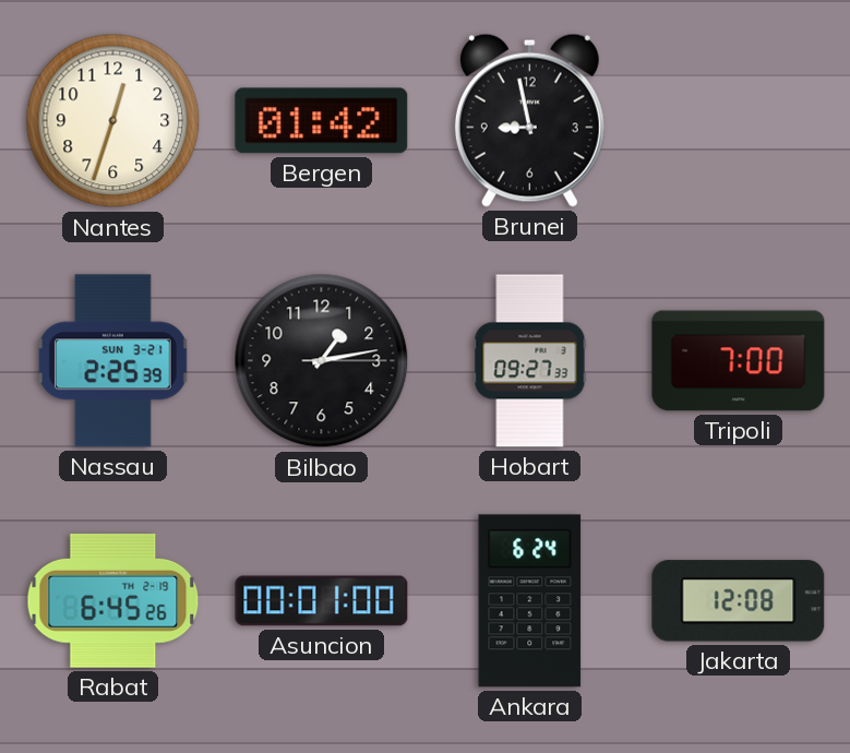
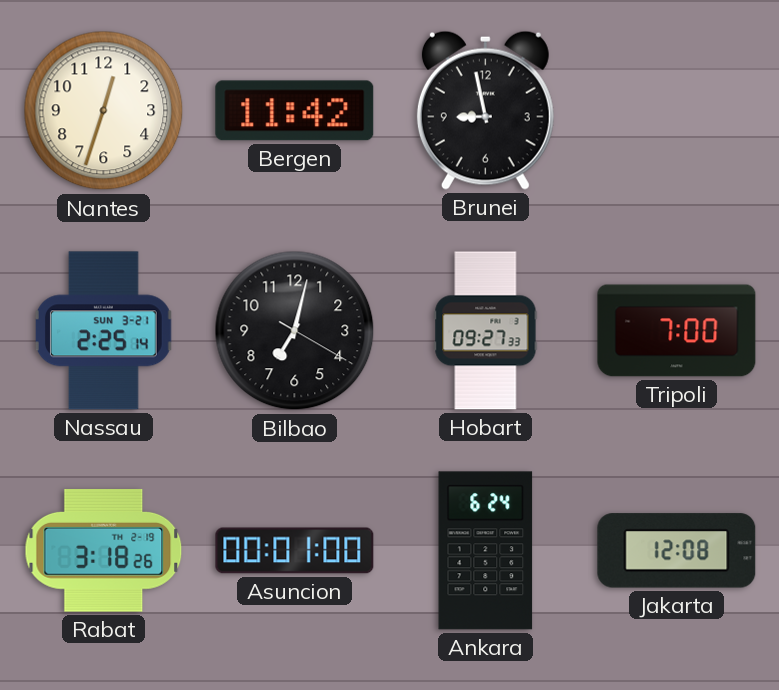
Bergen: 01:42 -> 11:42
Nassau: 2:25:39 -> 2:25:14
Bilbao: 1:13 -> 7:02
Rabat: 6:45 -> 3:18
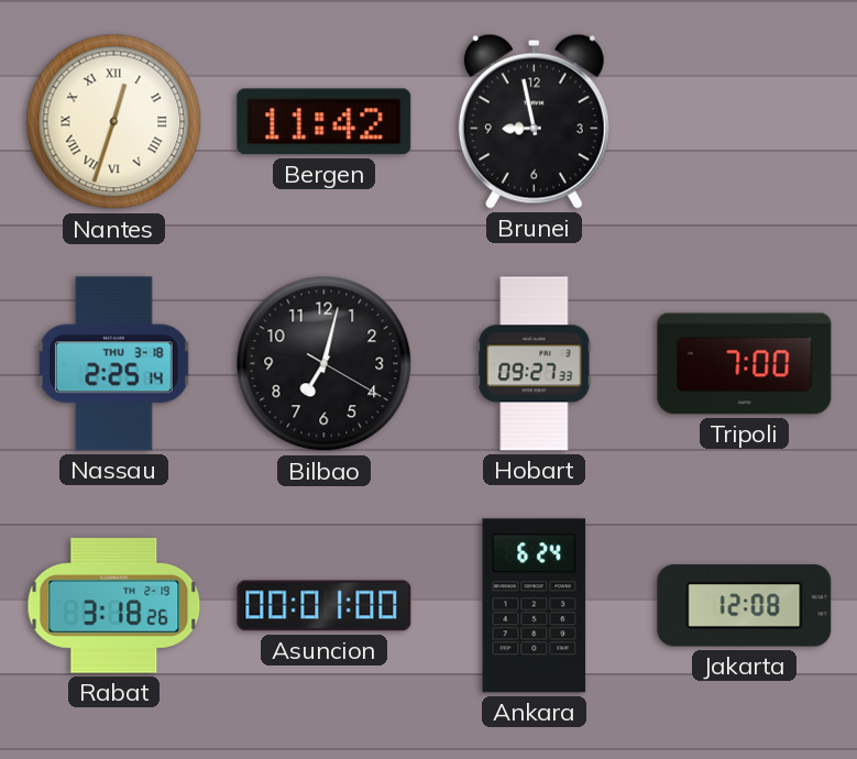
Nantes numerals: Arabic -> Roman
Nassau date: SUN 3-21 -> THU 3-18
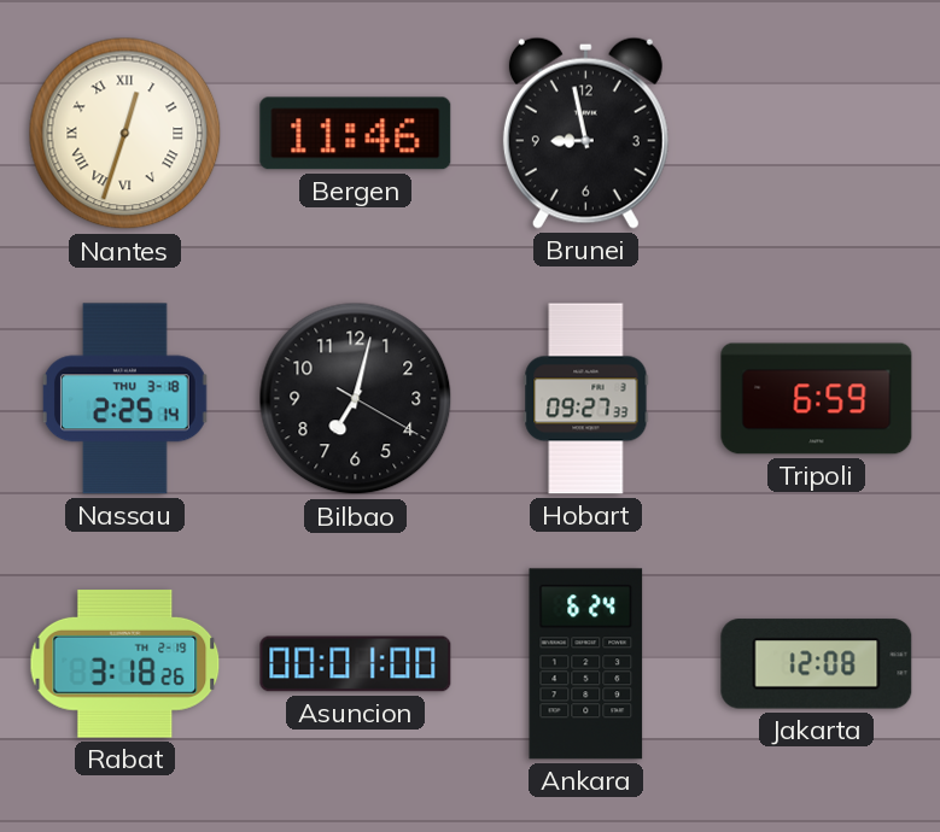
Bergen: 11:42 -> 11:46
Tripoli: 7:00 -> 6:59
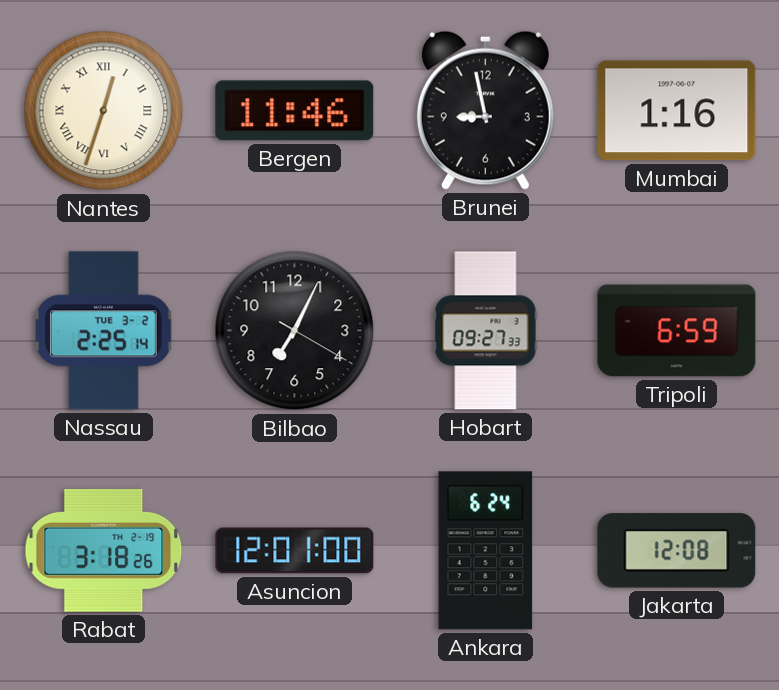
Mumbai: none -> 1:16
Nassau date: THU 3-18 -> TUE 3-2
Bilbao: 7:02 -> 7:04
Asuncion: 00:01 -> 12:01
